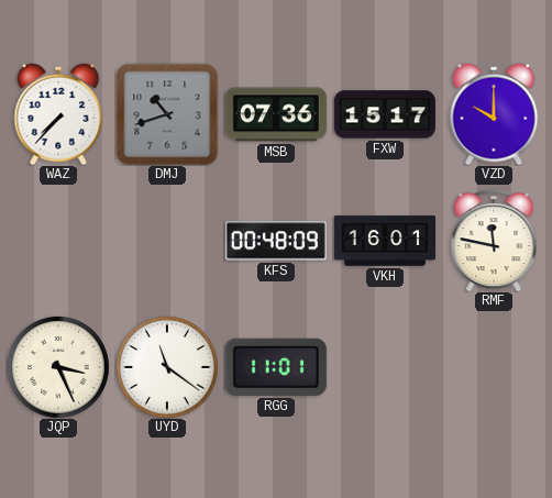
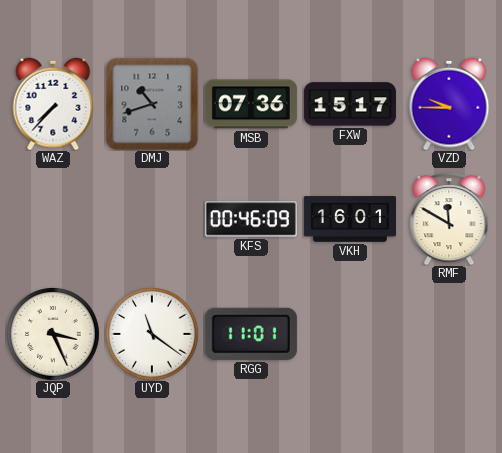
VZD: 10:00 -> 9:45
KFS: 00:48 -> 00:46
RMF: 11:47 -> 11:50
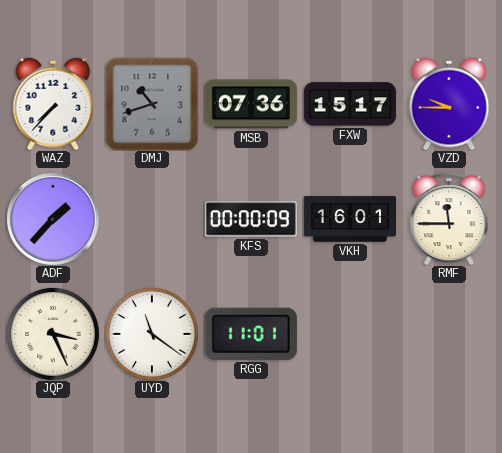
ADF: none -> 1:37
KFS: 00:46 -> 00:00
RMF: 11:50 -> 11:45
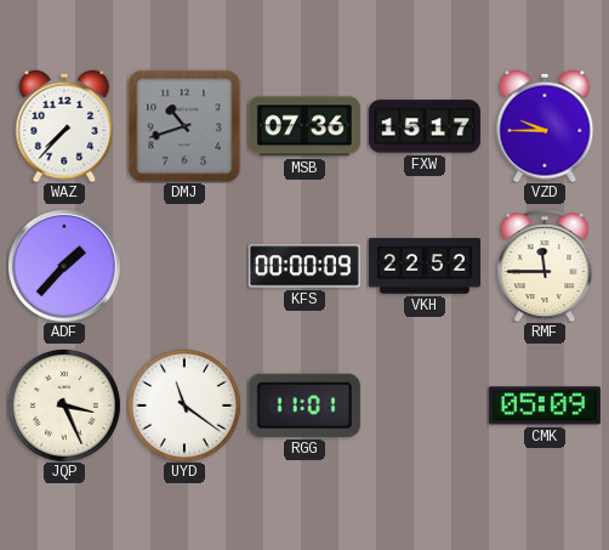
VKH: 16:01 -> 22:52
CMK: none -> 05:09
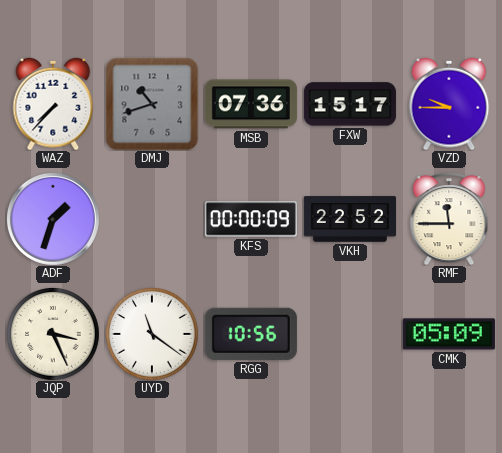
ADF: 1:37 -> 1:33
RGG: 11:01 -> 10:56
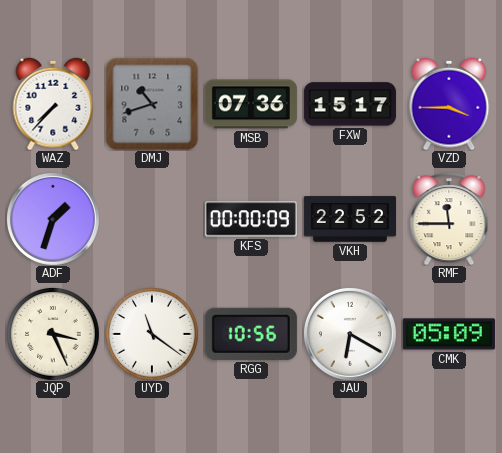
VZD: 9:45 -> 3:45
JAU: none -> 6:20
